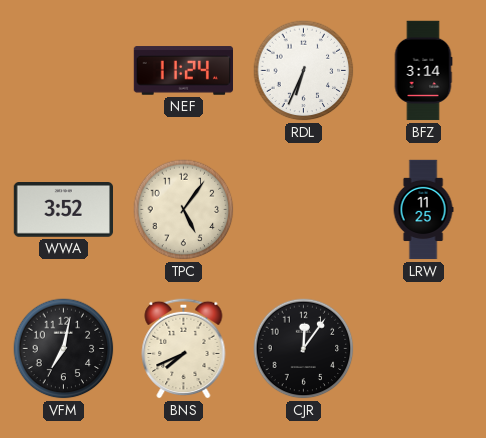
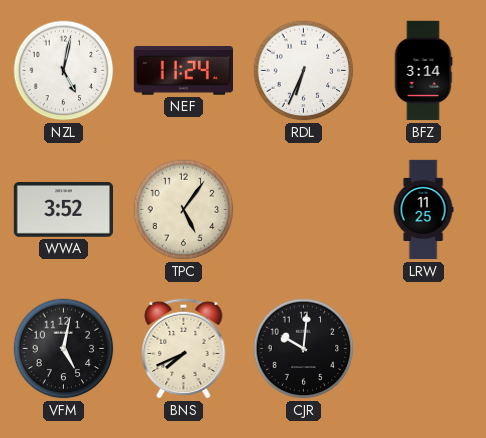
NZL: none -> 5:02
VFM: 7:02 -> 5:02
CJR: 12:06 -> 10:01
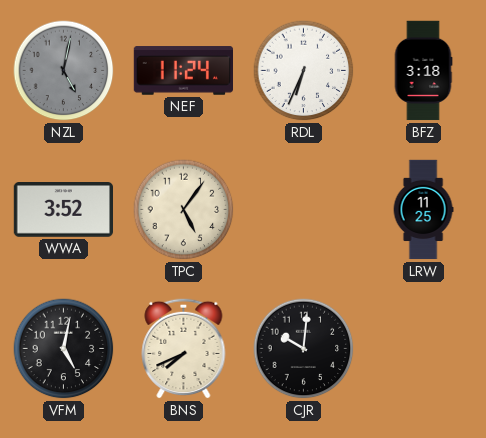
NZL dial: white -> grey
BFZ: 3:14 -> 3:18
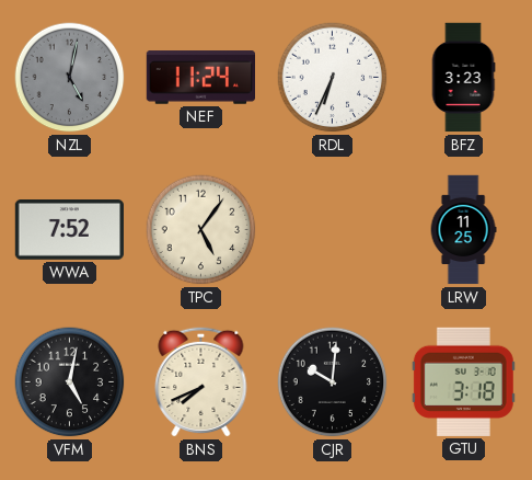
BFZ: 3:18 -> 3:23
WWA: 3:52 -> 7:52
GTU: none -> 3:18
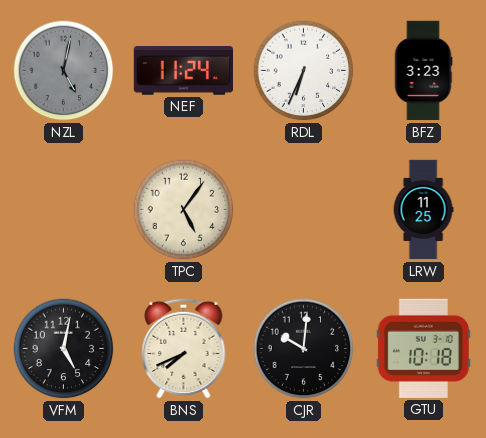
WWA: 7:52 -> none
GTU: 3:18 -> 10:18
